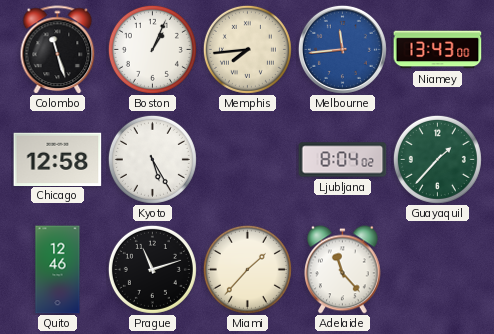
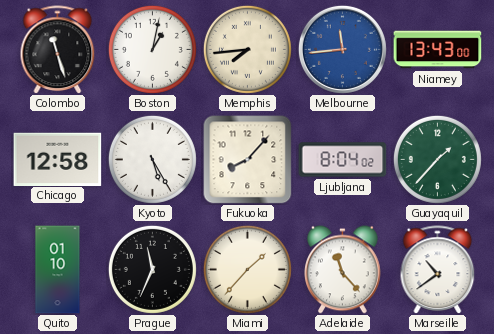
Boston: 1:04 -> 1:02
Fukuoka: none -> 8:07
Quito: 12:46 -> 01:10
Prague: 11:12 -> 11:34
Marseille: none -> 10:39
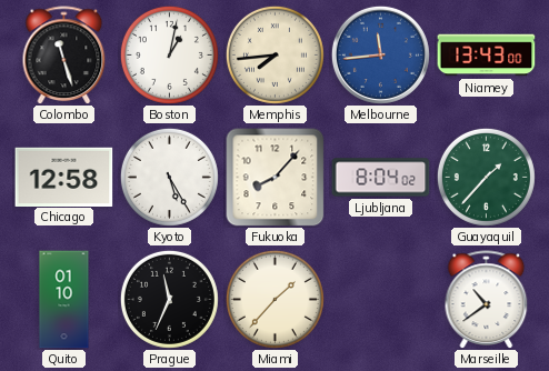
Adelaide: 11:23 -> none
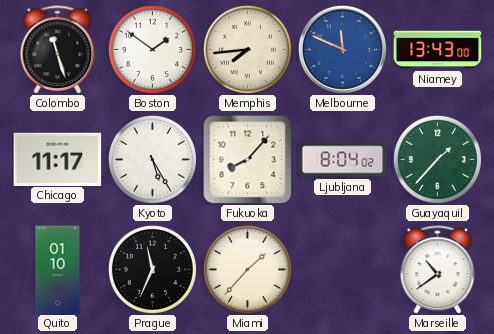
Boston: 1:02 -> 1:51
Melbourne: 11:44 -> 11:49
Chicago: 12:58 -> 11:17
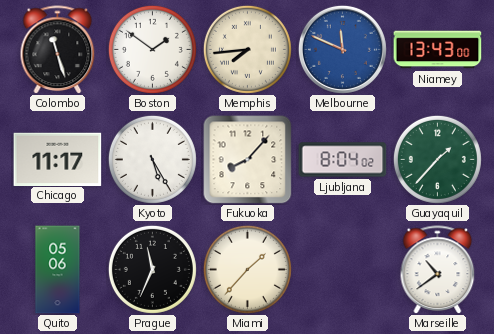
Quito: 01:10 -> 05:06
